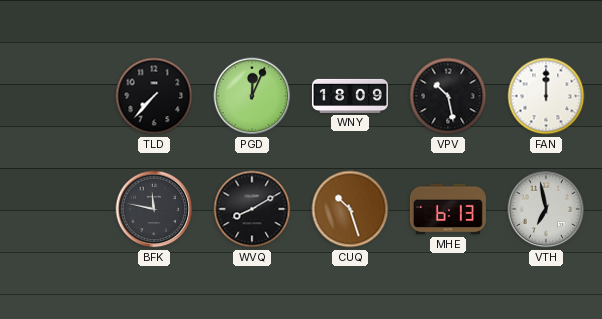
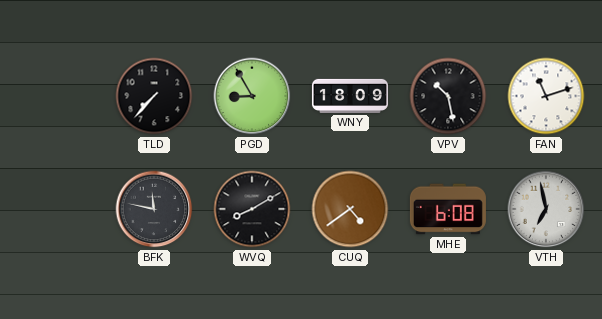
PGD: 12:04 -> 8:55
FAN: 12:00 -> 11:12
CUQ: 10:27 -> 4:39
MHE: 6:13 -> 6:08
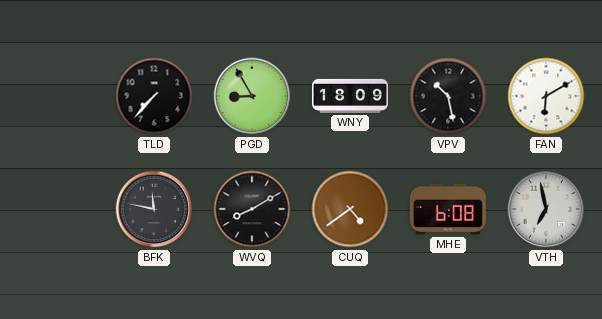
FAN: 11:12 -> 6:10
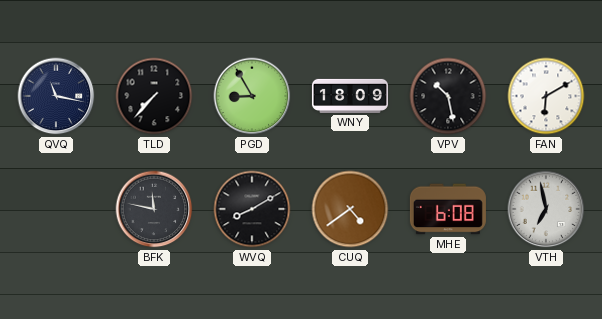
QVQ: none -> 11:17
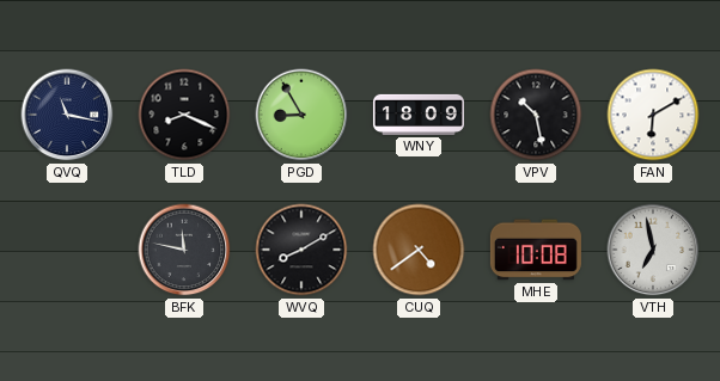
TLD: 7:37 -> 8:19
MHE: 6:08 -> 10:08
